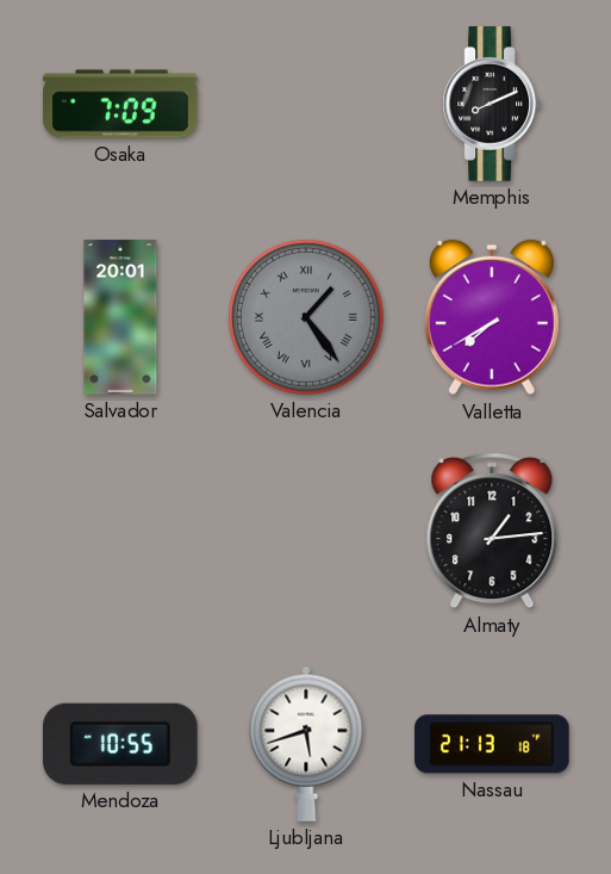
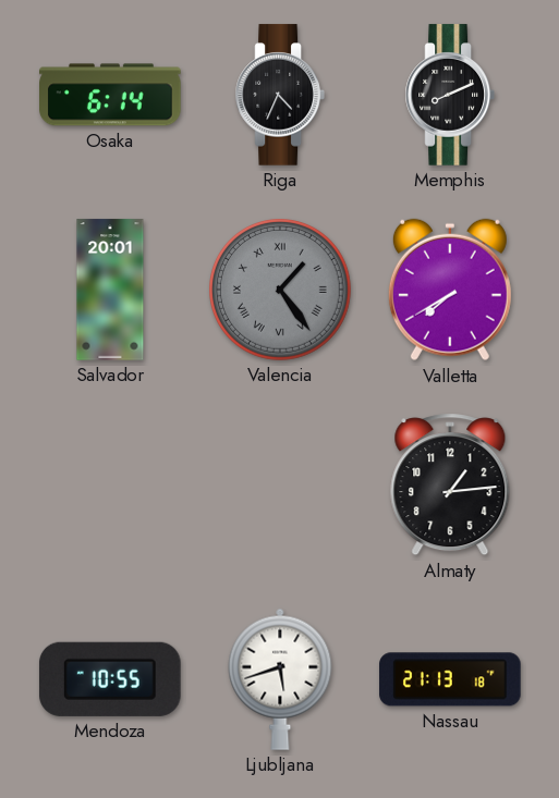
Osaka: 7:09 -> 6:14
Riga: none -> 4:34
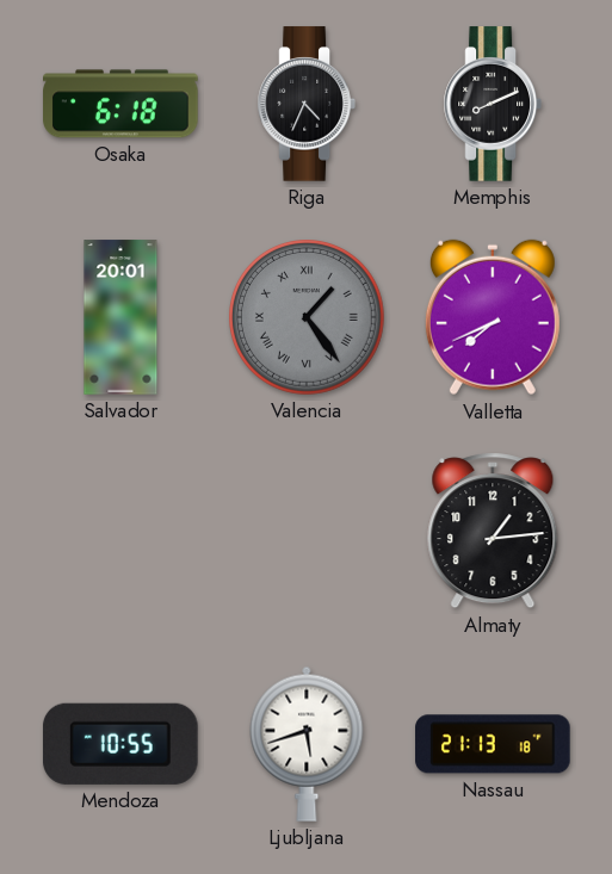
Osaka: 6:14 -> 6:18
Valletta: 7:40 -> 7:41
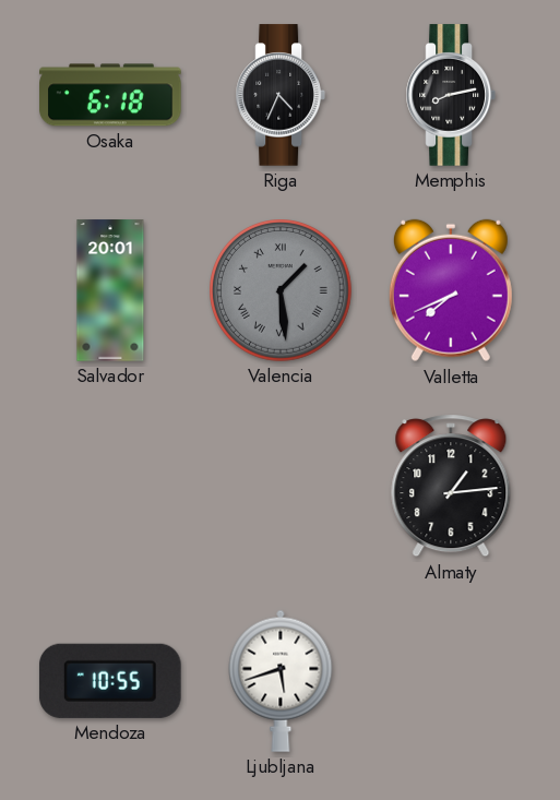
Memphis: 8:11 -> 8:13
Valencia: 1:24 -> 1:29
Nassau: 21:13 -> none
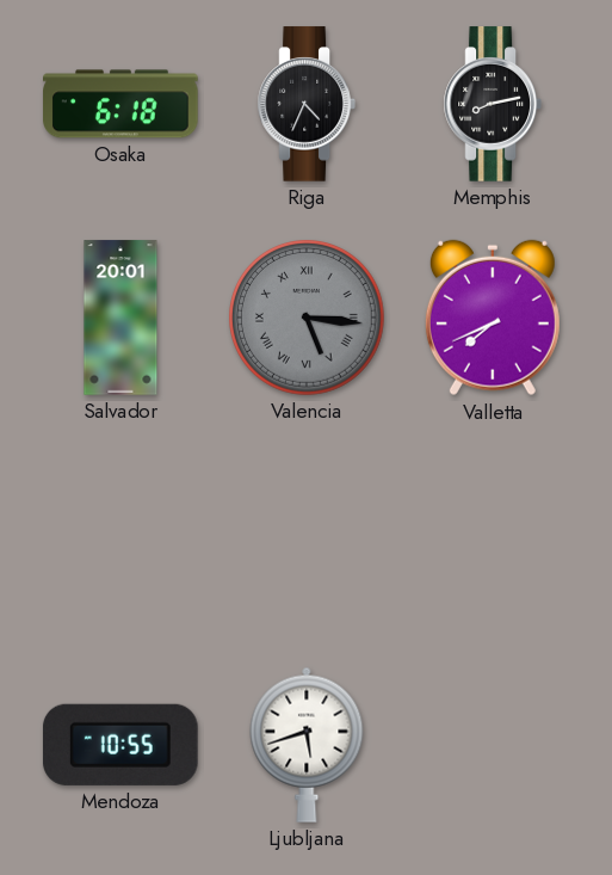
Valencia: 1:29 -> 5:16
Almaty: 1:14 -> none
